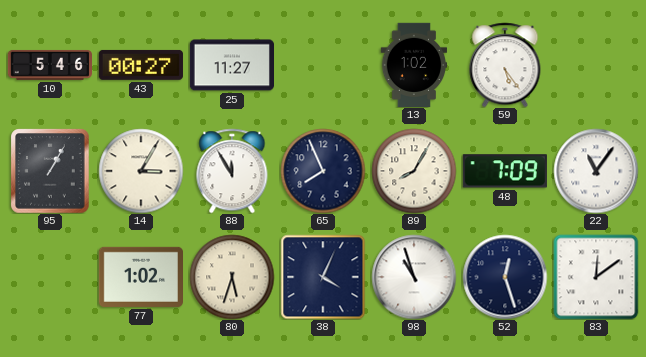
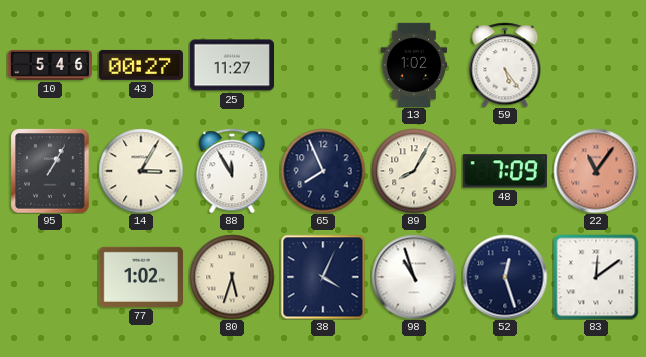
22 dial: white -> salmon
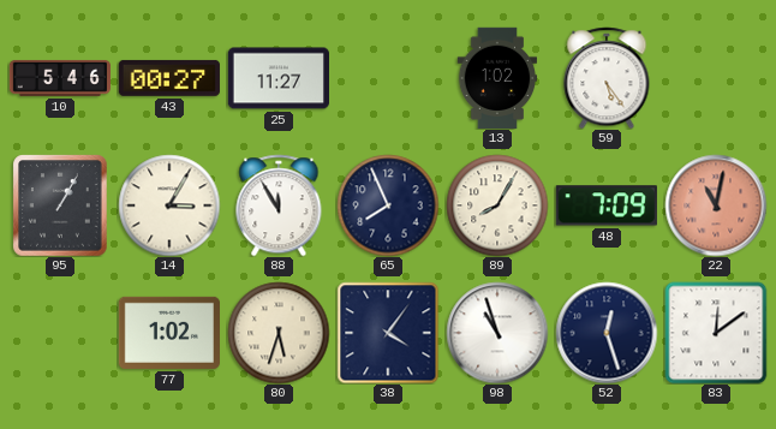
22: 11:06 -> 11:02
38: 4:04 -> 4:06
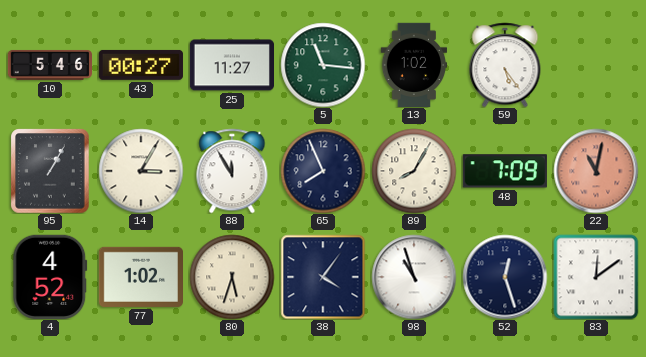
5: none -> 11:16
4: none -> 4:52
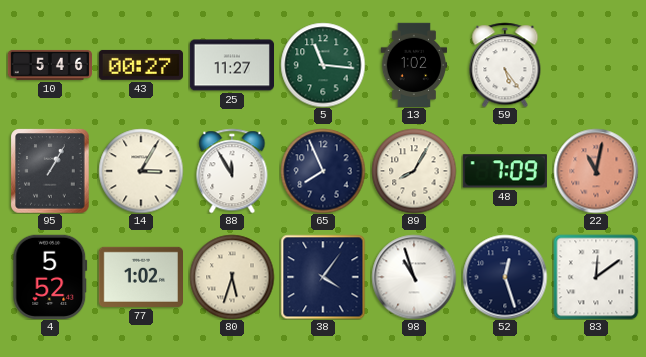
4: 4:52 -> 5:52
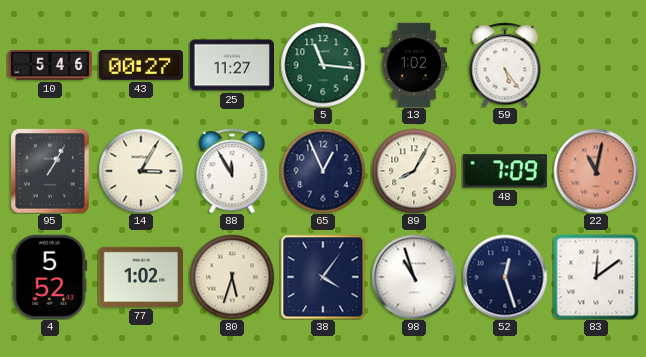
65: 7:56 -> 12:56
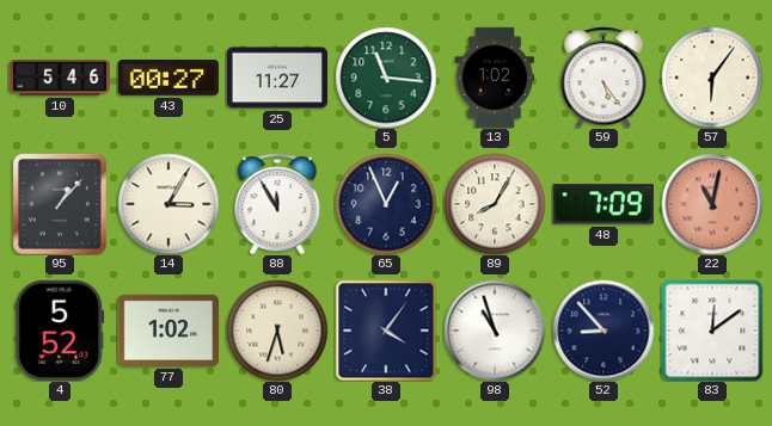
57: none -> 6:06
95: 1:05 -> 1:07
52: 12:27 -> 8:53
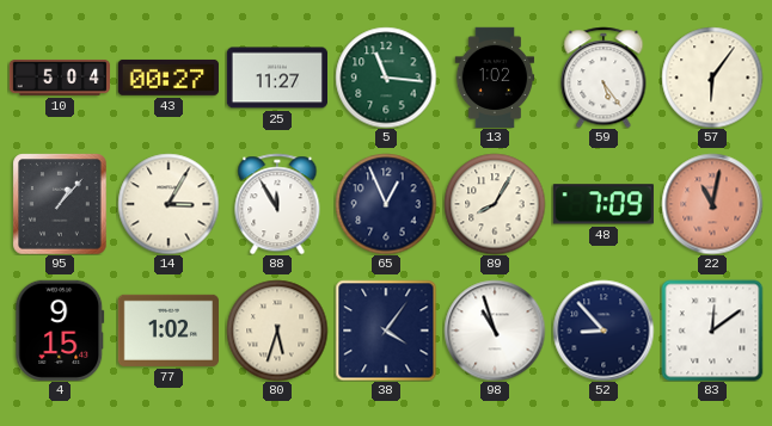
10: 5:46 -> 5:04
4: 5:52 -> 9:15
